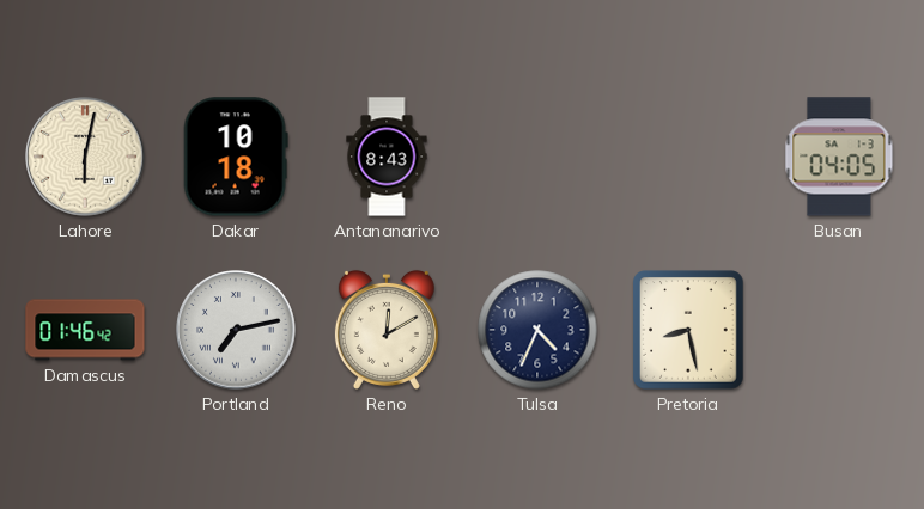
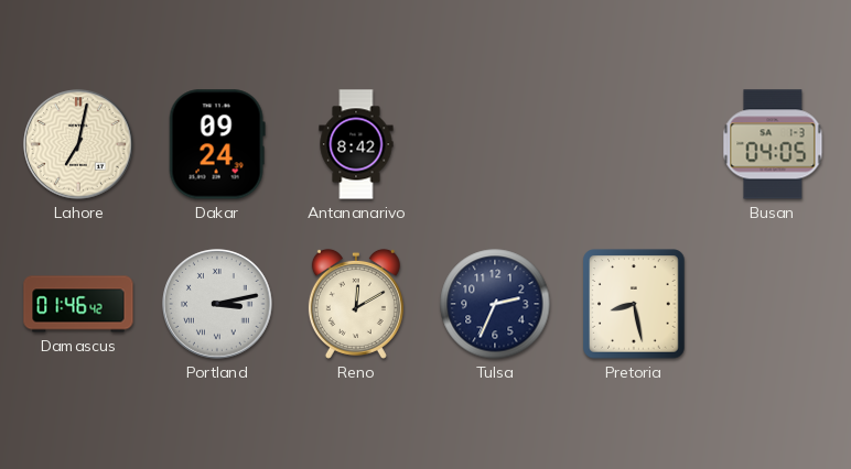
Lahore: 6:02 -> 7:02
Dakar: 10:18 -> 09:24
Antananarivo: 8:43 -> 8:42
Portland: 7:13 -> 3:13
Tulsa: 4:34 -> 2:34
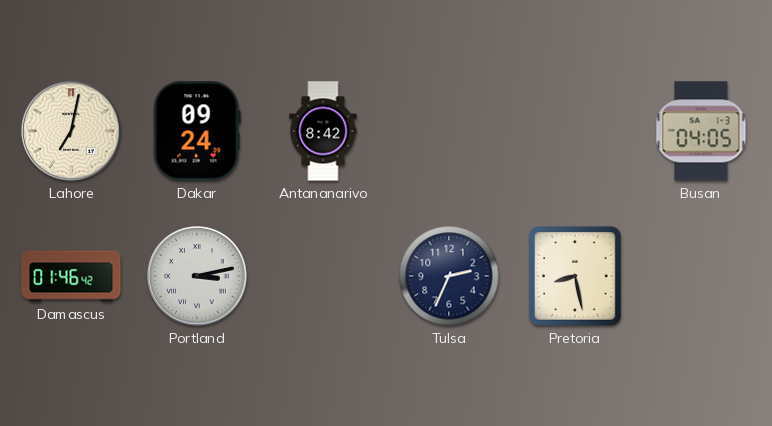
Reno: 12:10 -> none
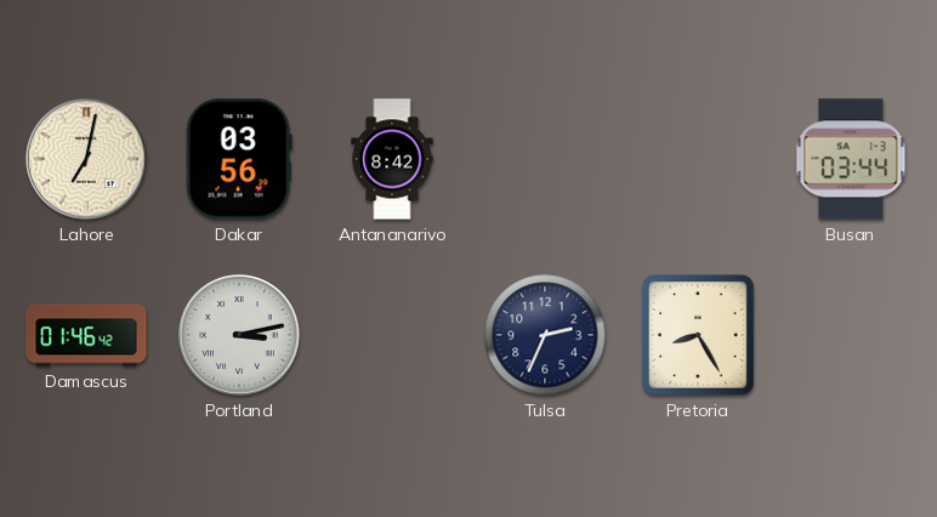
Dakar: 09:24 -> 03:56
Busan: 04:05 -> 03:44
Pretoria: 8:28 -> 8:25
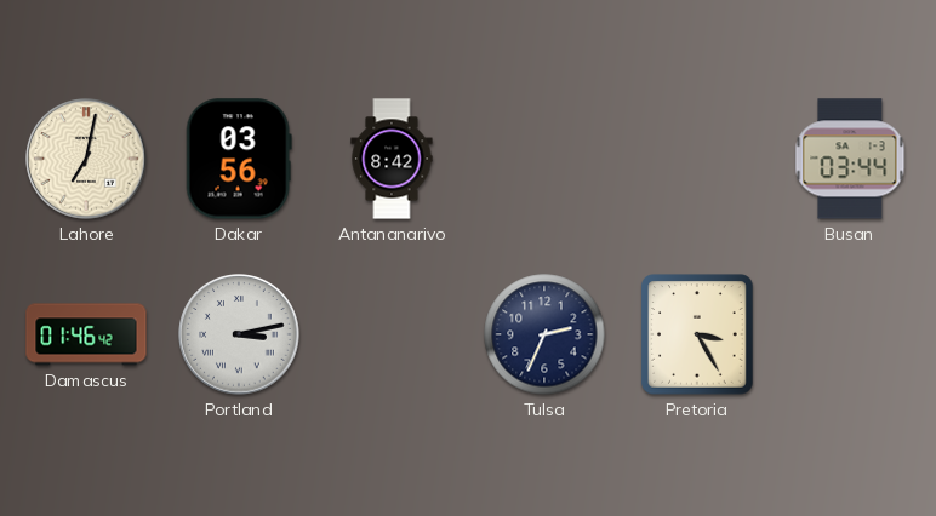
Pretoria: 8:25 -> 3:25
